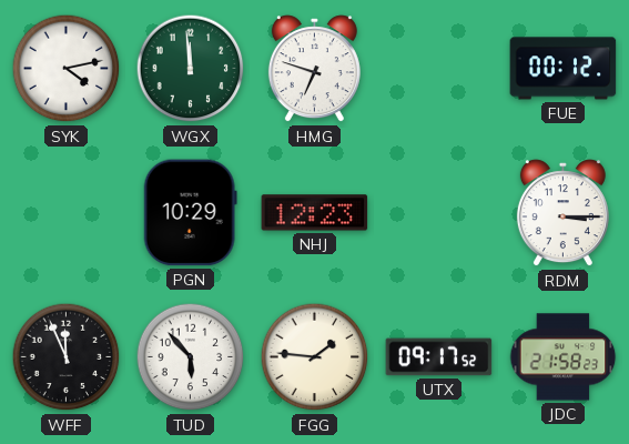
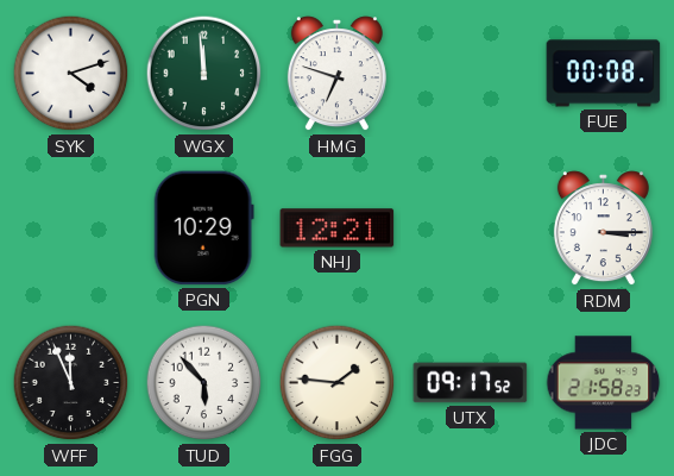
SYK: 4:13 -> 4:12
FUE: 00:12 -> 00:08
NHJ: 12:23 -> 12:21
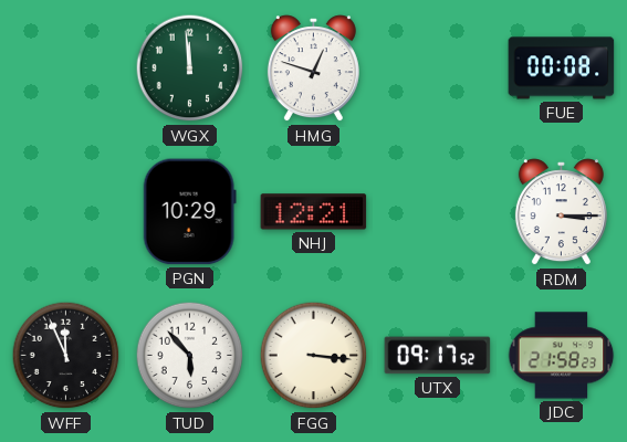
SYK: 4:12 -> none
HMG: 6:48 -> 12:48
FGG: 1:46 -> 3:16
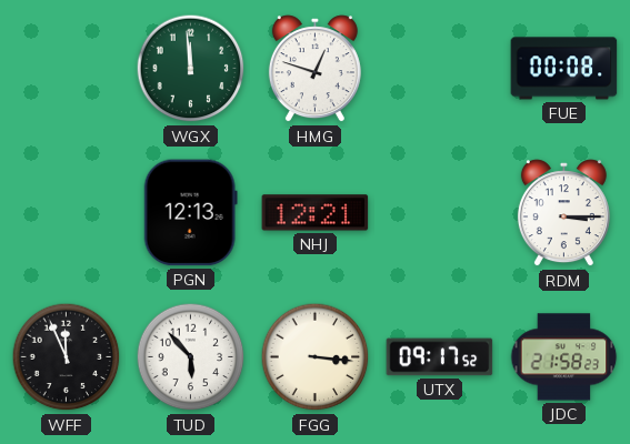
PGN: 10:29 -> 12:13
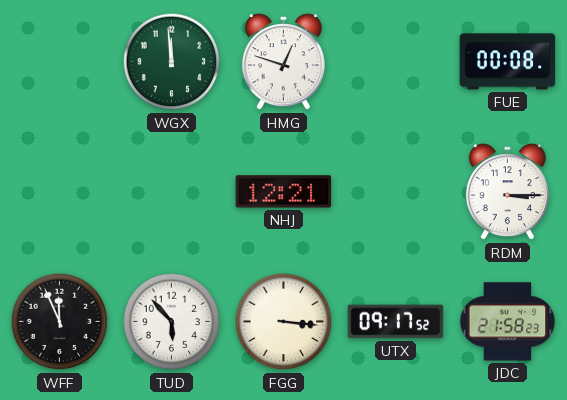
PGN: 12:13 -> none
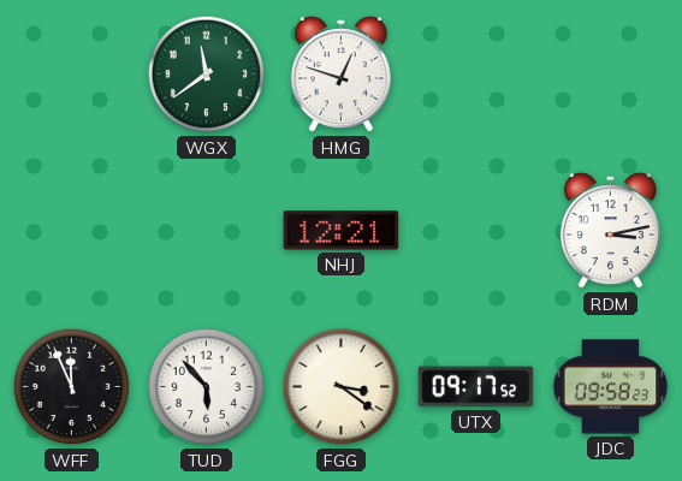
WGX: 11:59 -> 11:39
FUE: 00:08 -> none
RDM: 3:15 -> 3:13
FGG: 3:16 -> 3:21
JDC: 21:58 -> 09:58
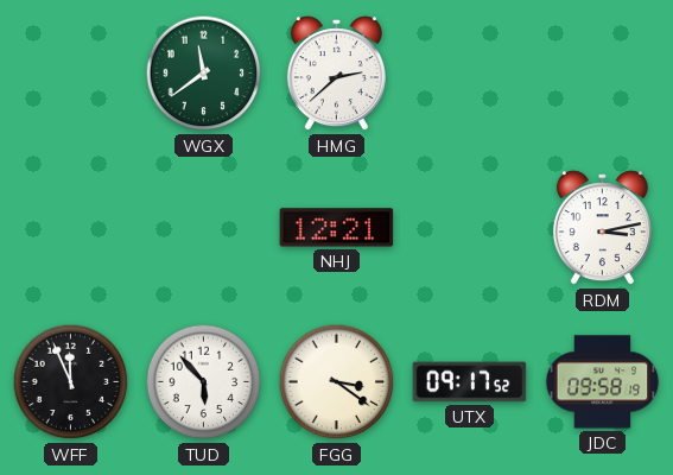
HMG: 12:48 -> 2:38
JDC: 09:58:23 -> 09:58:19
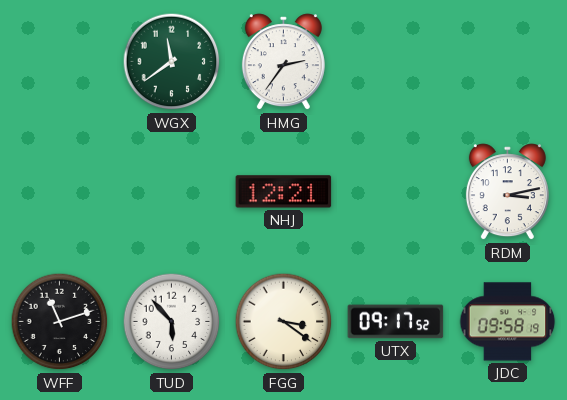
HMG: 2:38 -> 2:36
WFF: 11:56 -> 11:12
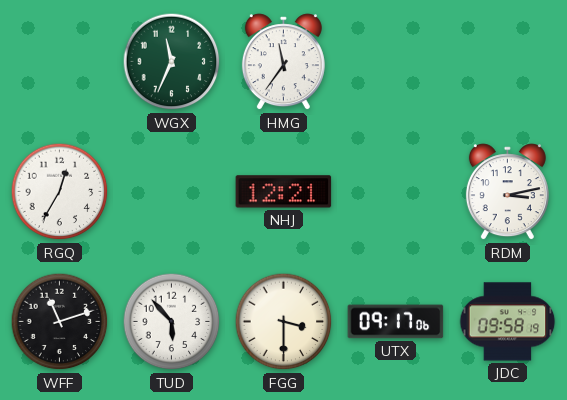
WGX: 11:39 -> 11:34
HMG: 2:36 -> 11:36
RGQ: none -> 12:35
FGG: 3:21 -> 3:30
UTX: 09:17:52 -> 09:17:06
